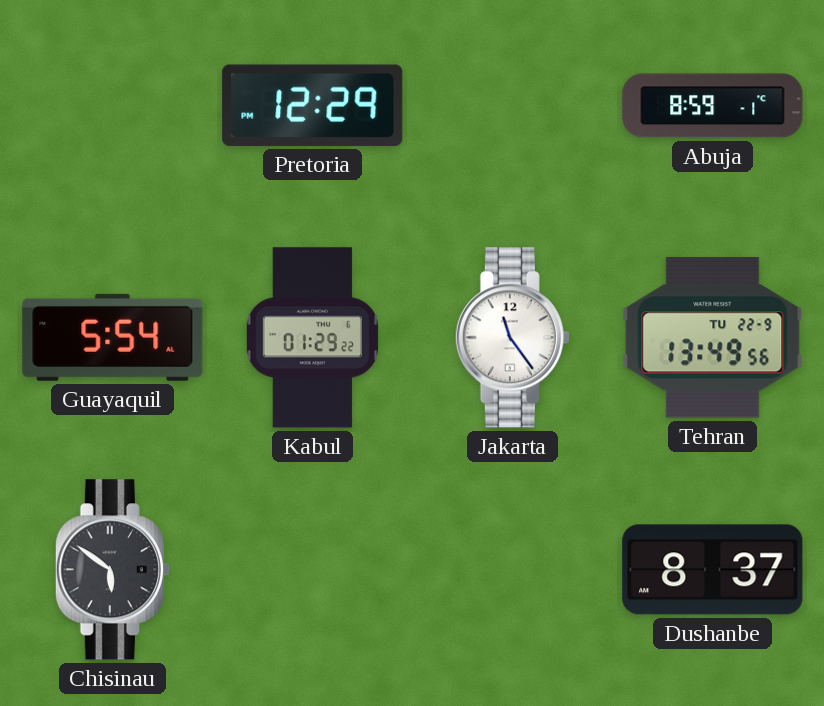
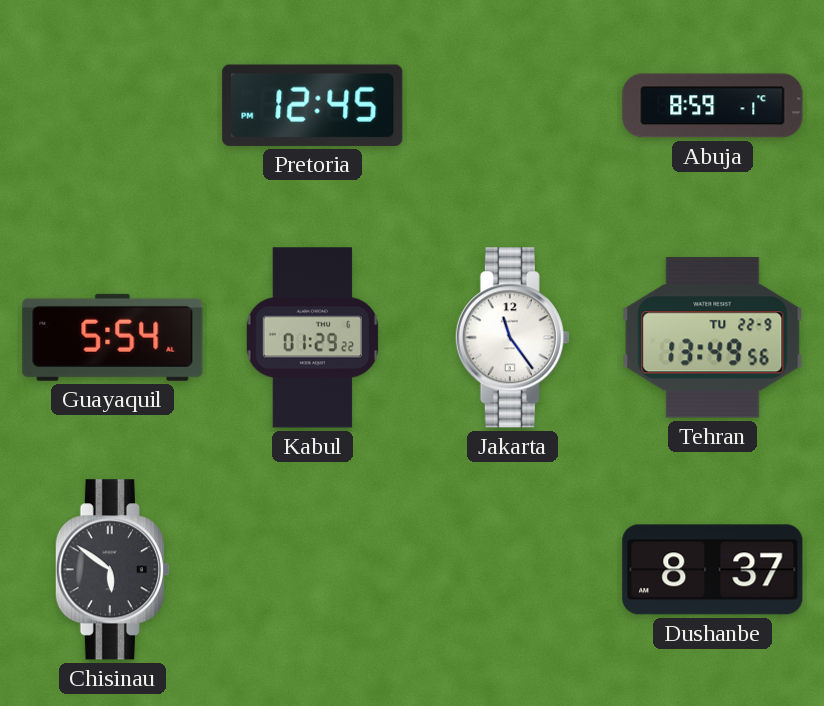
Pretoria: 12:29 -> 12:45
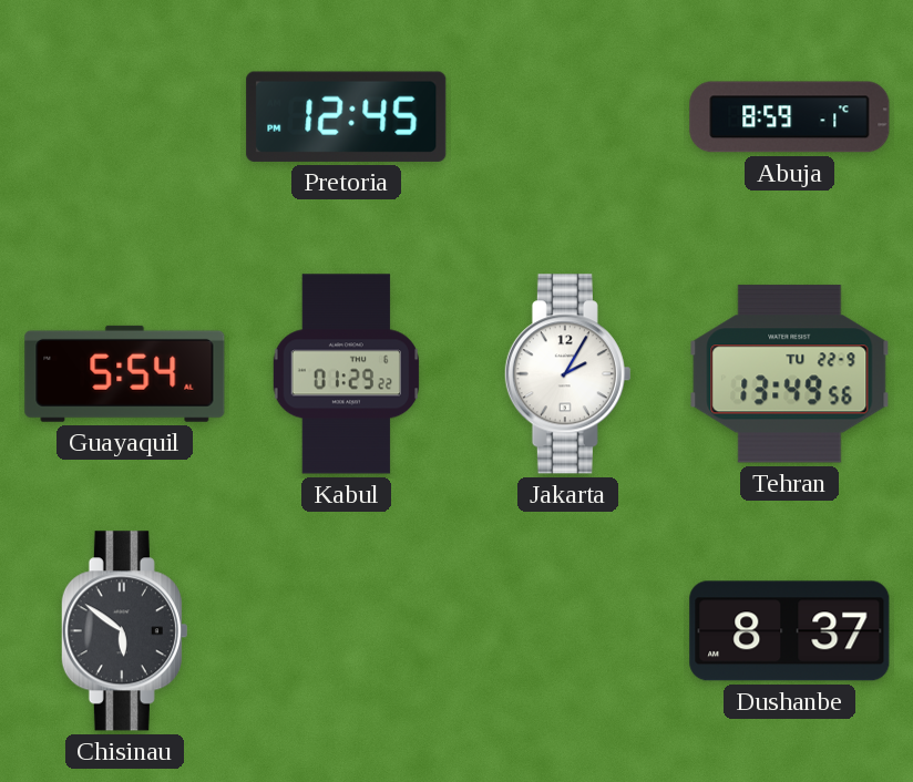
Jakarta: 11:24 -> 2:05
